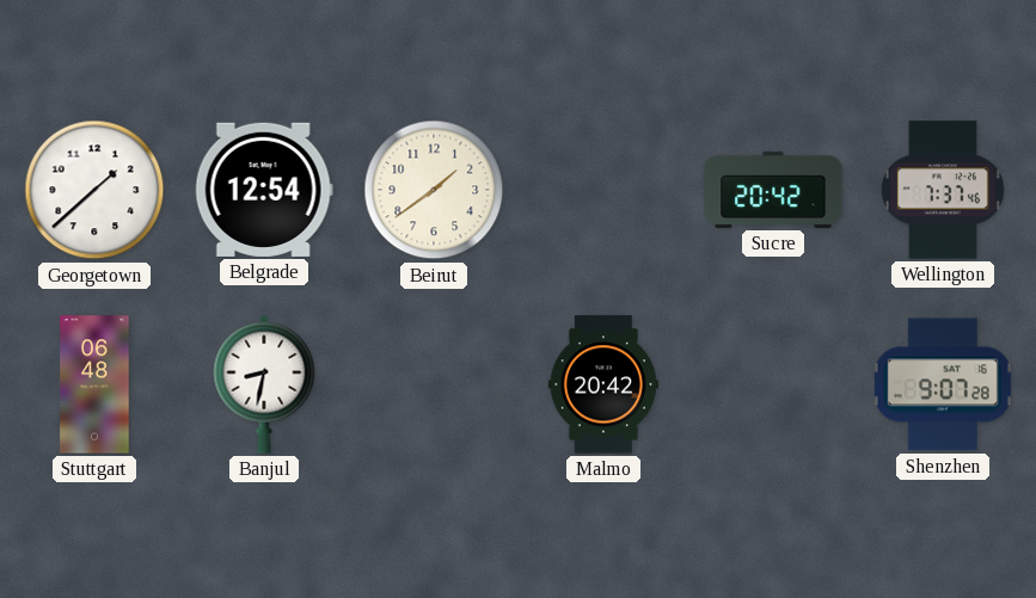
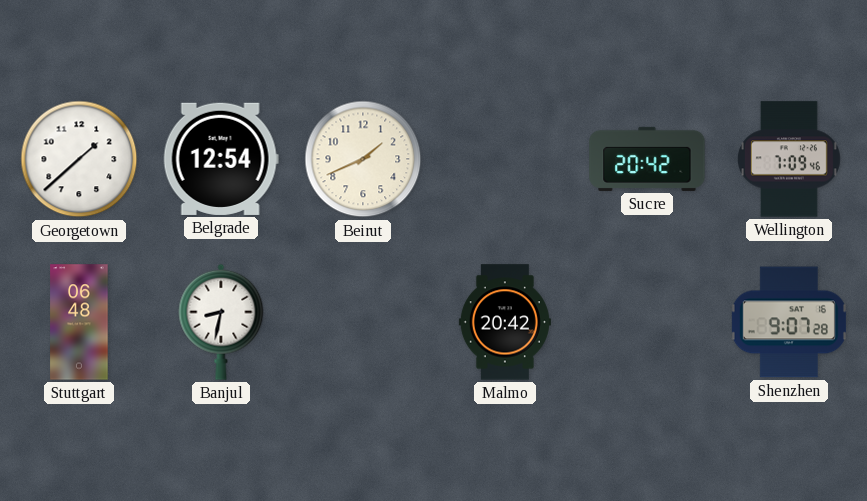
Beirut: 1:39 -> 1:41
Wellington: 7:37 -> 7:09
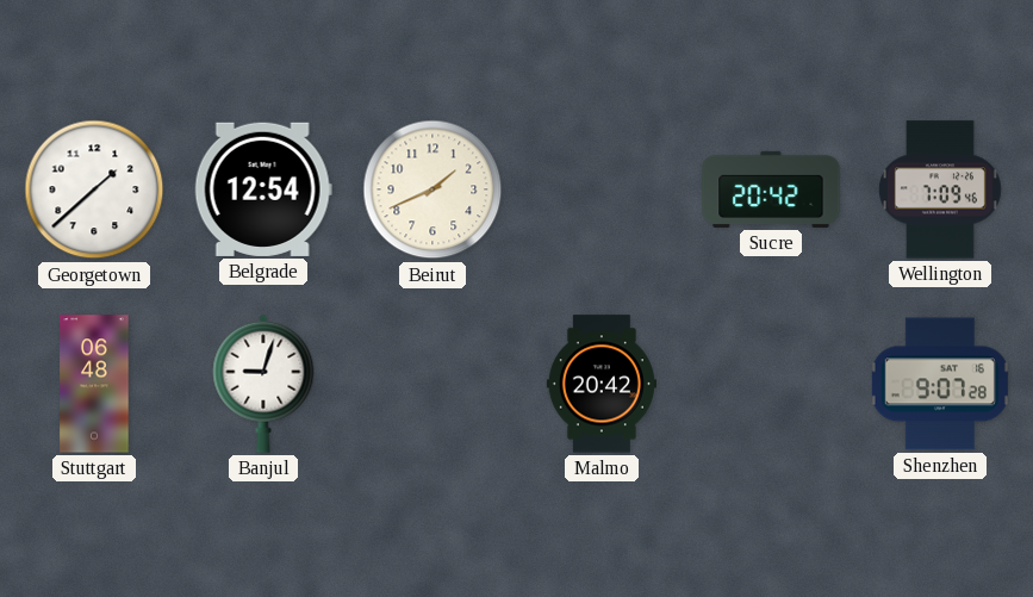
Banjul: 8:32 -> 9:03
